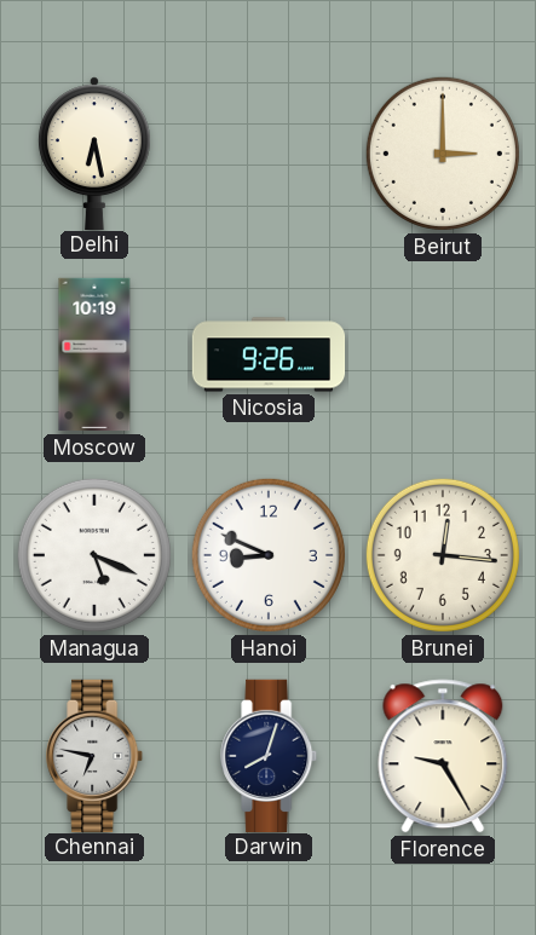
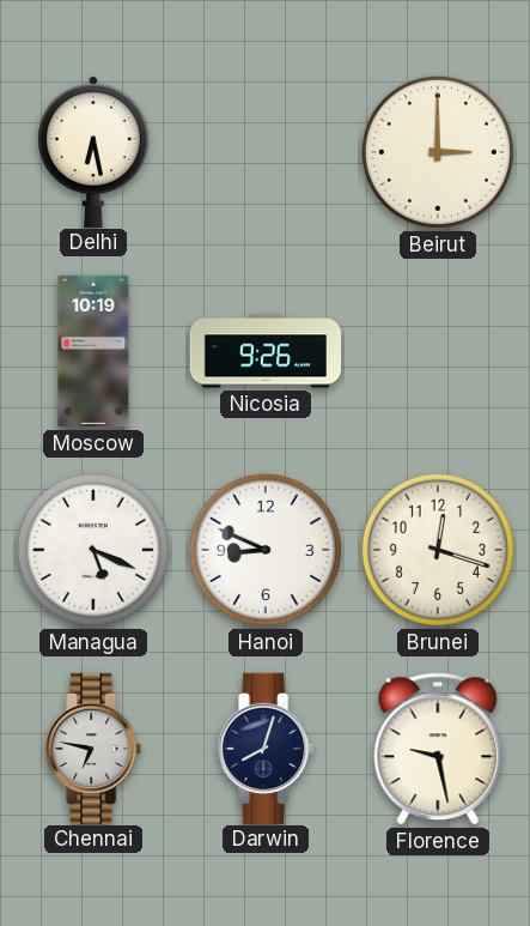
Brunei: 12:16 -> 12:18
Florence: 9:25 -> 9:28
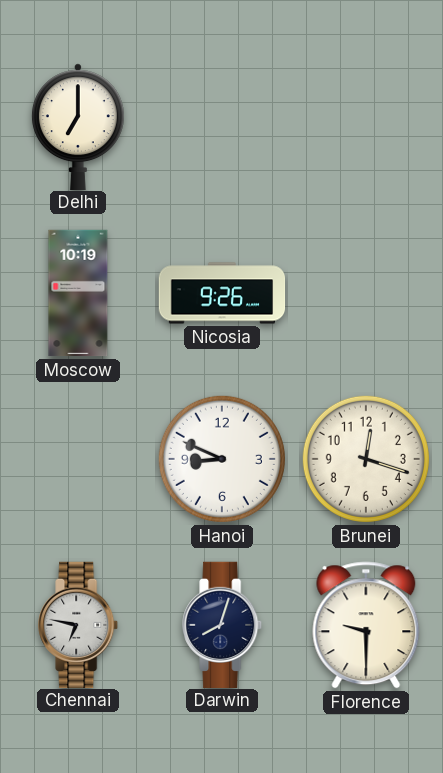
Delhi: 6:28 -> 7:00
Beirut: 3:00 -> none
Managua: 5:19 -> none
Florence: 9:28 -> 9:30
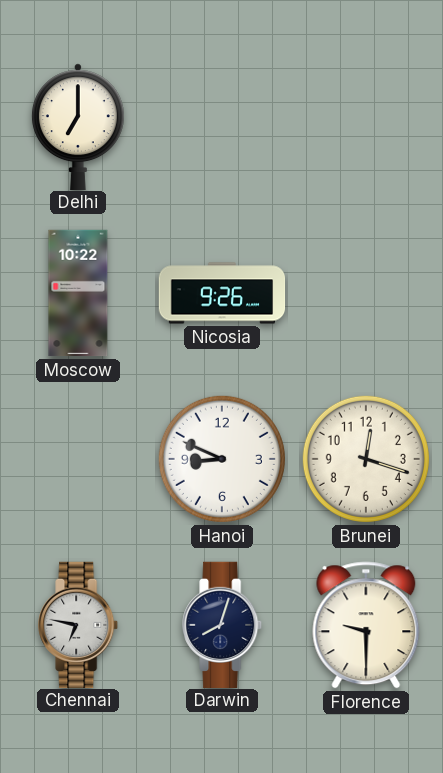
Moscow: 10:19 -> 10:22
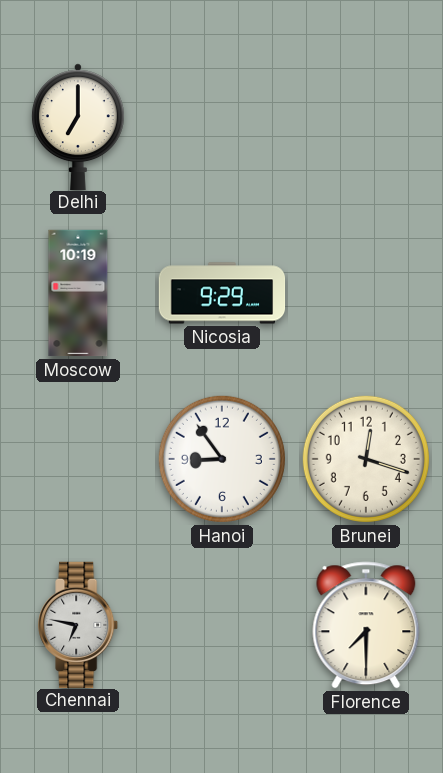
Moscow: 10:22 -> 10:19
Nicosia: 9:26 -> 9:29
Hanoi: 8:49 -> 8:54
Darwin: 8:03 -> none
Florence: 9:30 -> 7:30
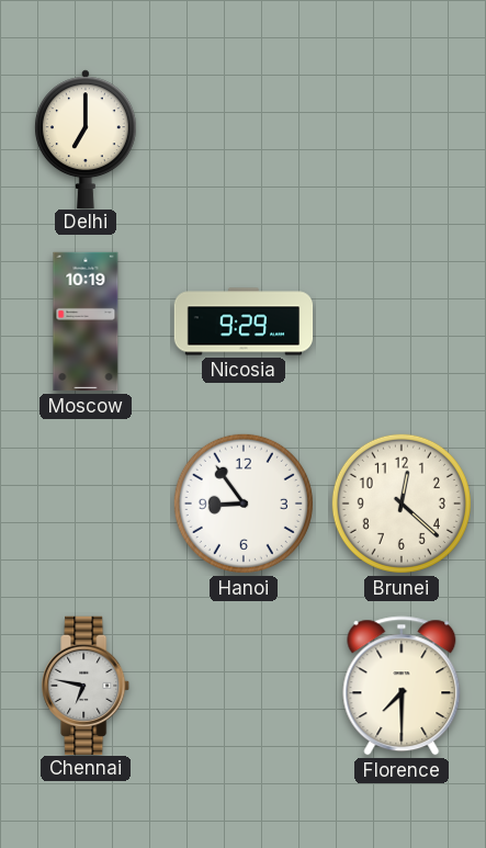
Brunei: 12:18 -> 12:22
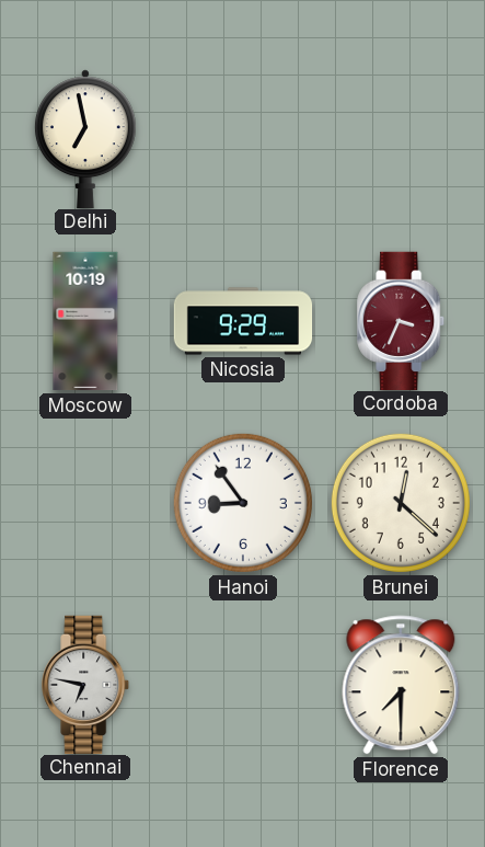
Delhi: 7:00 -> 6:58
Cordoba: none -> 3:34
